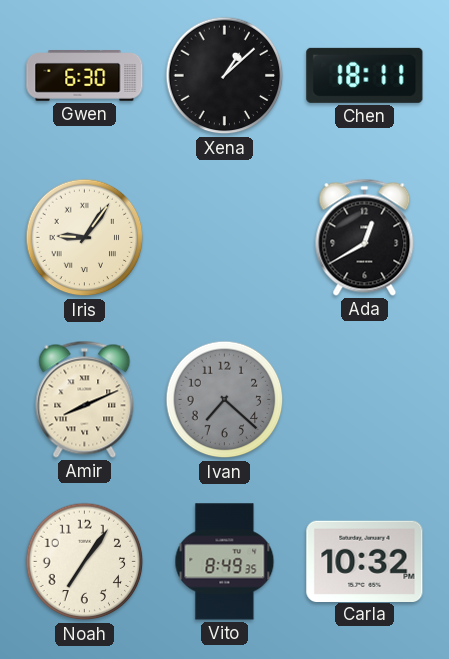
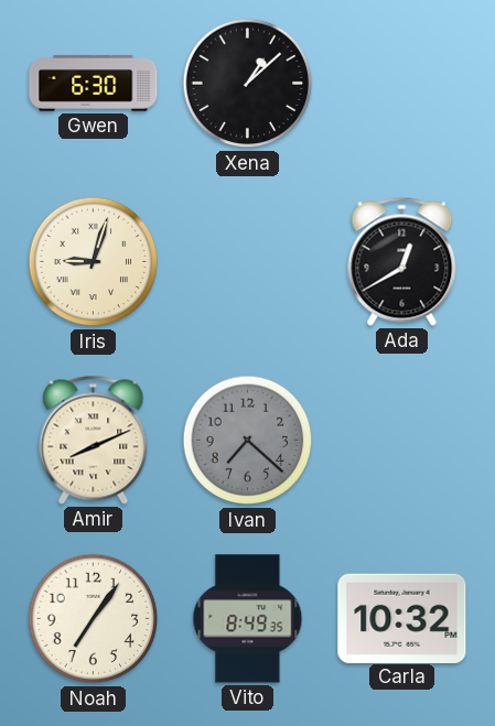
Chen: 18:11 -> none
Iris: 9:06 -> 9:03
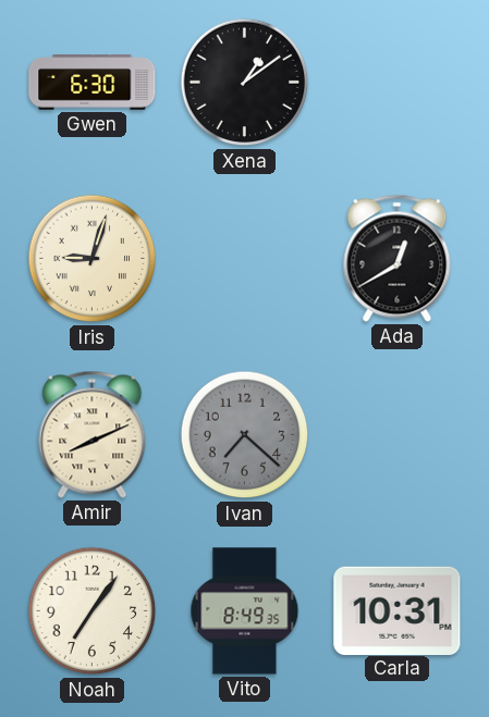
Xena: 1:08 -> 1:09
Carla: 10:32 -> 10:31
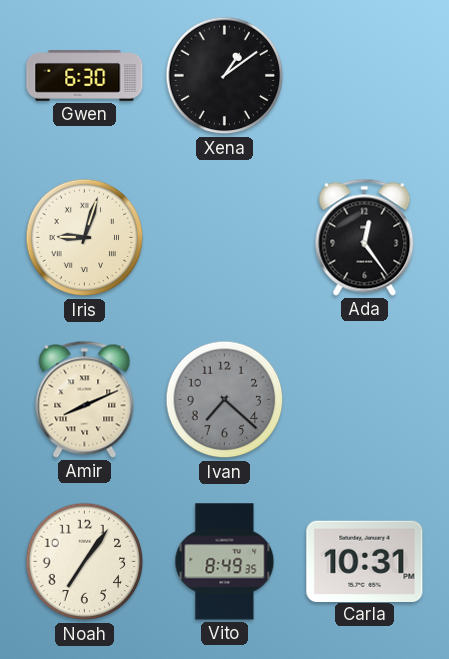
Ada: 12:40 -> 12:24
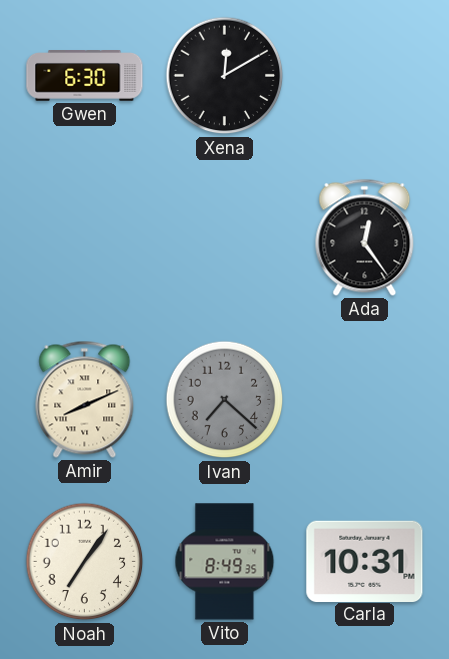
Xena: 1:09 -> 12:10
Iris: 9:03 -> none
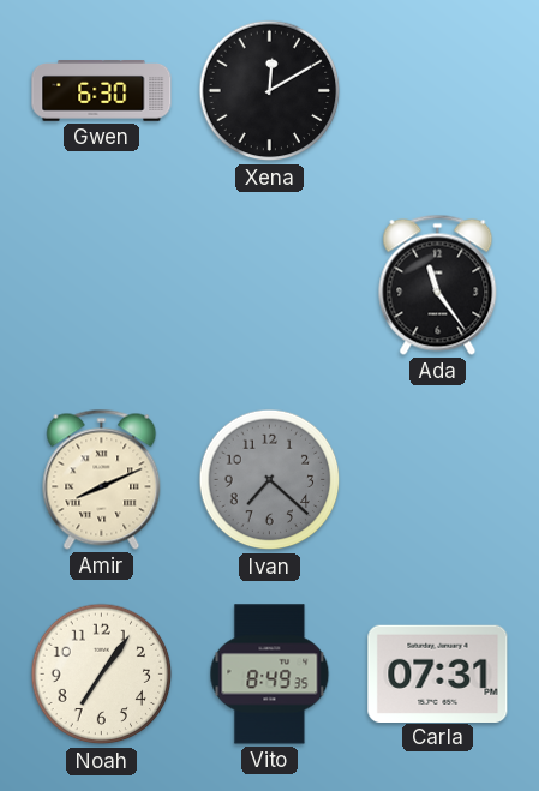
Ada: 12:24 -> 11:24
Carla: 10:31 -> 07:31
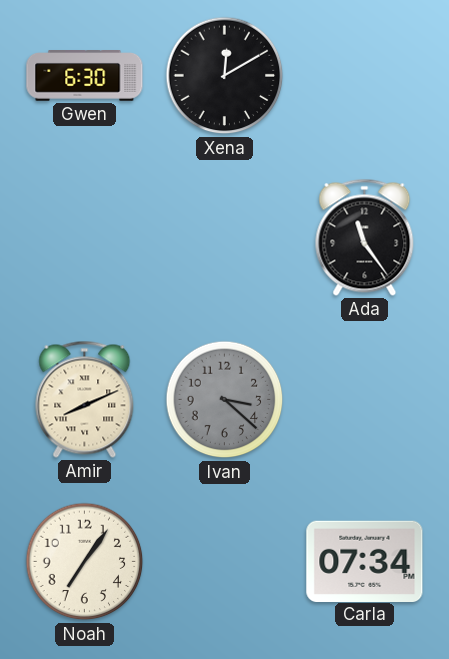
Ivan: 7:22 -> 3:22
Vito: 8:49 -> none
Carla: 07:31 -> 07:34
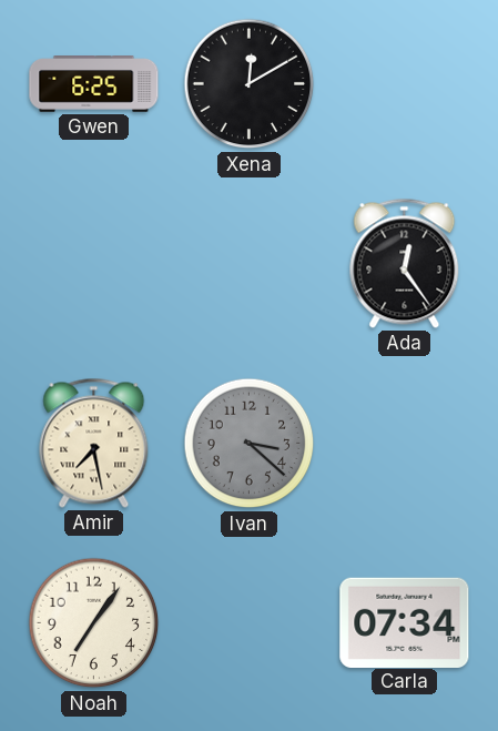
Gwen: 6:30 -> 6:25
Ada: 11:24 -> 12:24
Amir: 8:11 -> 7:28
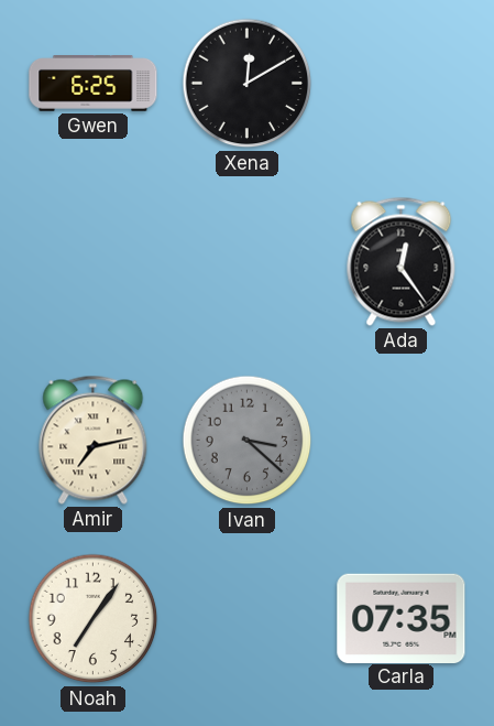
Amir: 7:28 -> 7:13
Carla: 07:34 -> 07:35
